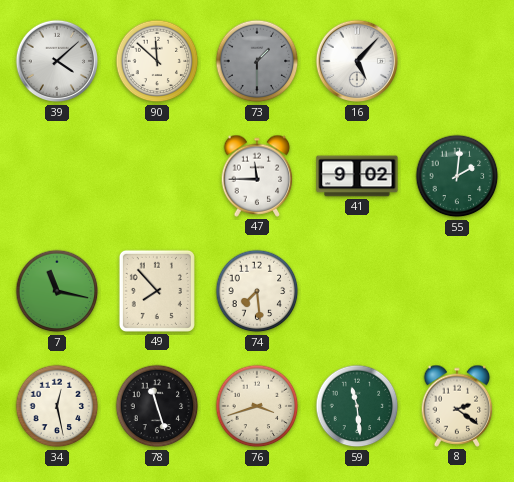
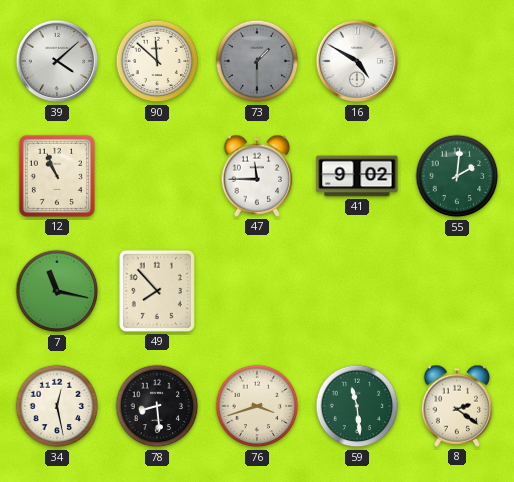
16: 5:07 -> 4:50
12: none -> 10:56
74: 7:29 -> none
78: 11:27 -> 8:29
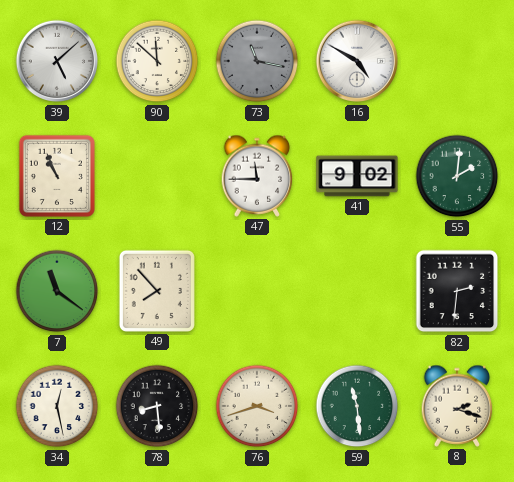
39: 4:08 -> 5:08
73: 1:30 -> 11:17
7: 11:17 -> 11:21
82: none -> 2:31
8: 2:21 -> 2:18
